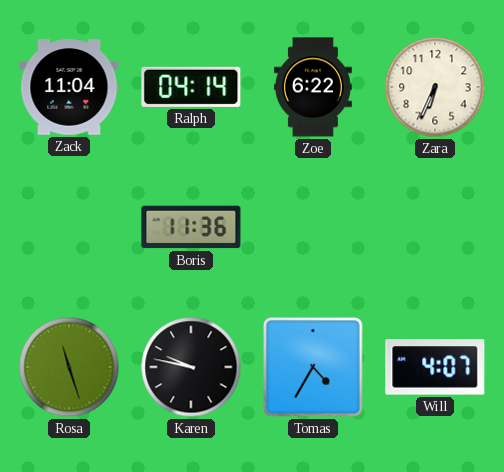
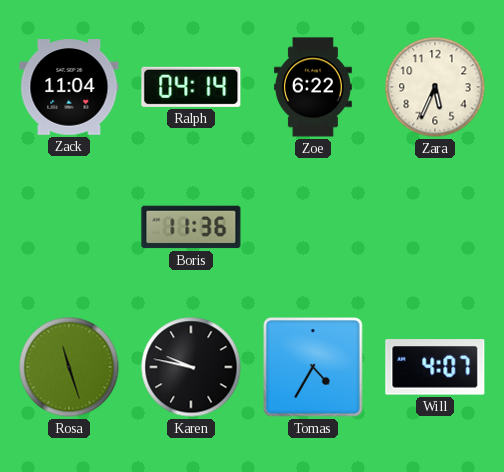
Zara: 6:34 -> 5:34
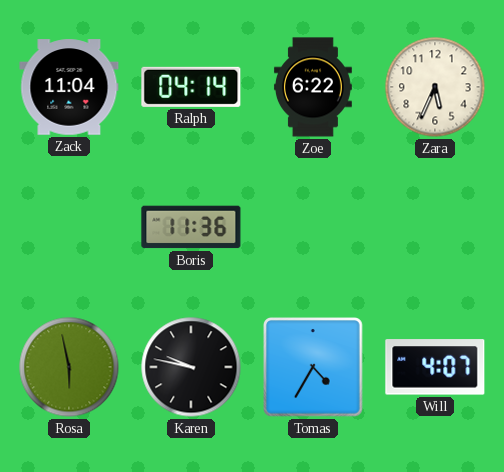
Rosa: 11:27 -> 5:58
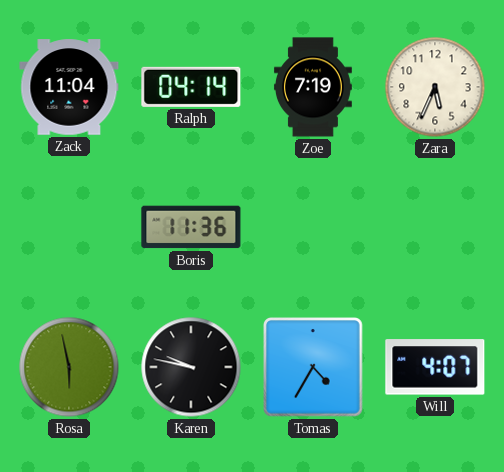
Zoe: 6:22 -> 7:19
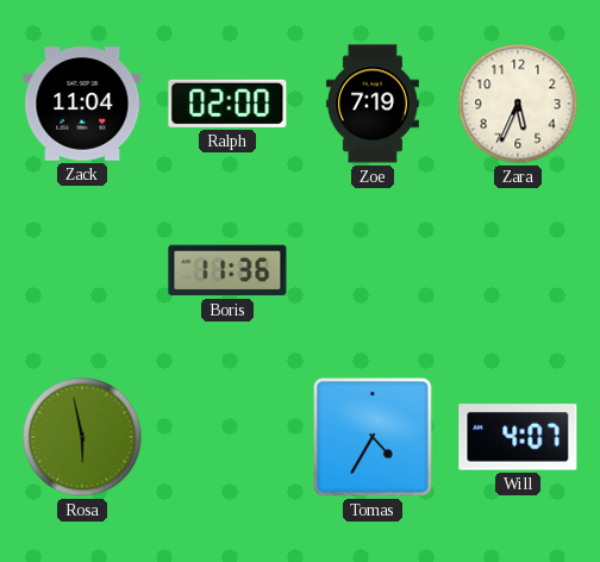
Ralph: 04:14 -> 02:00
Karen: 9:47 -> none
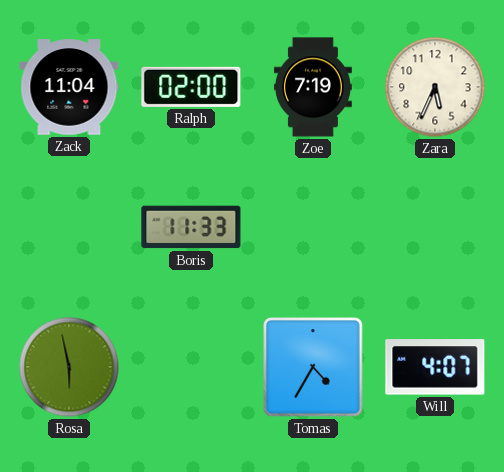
Boris: 11:36 -> 11:33
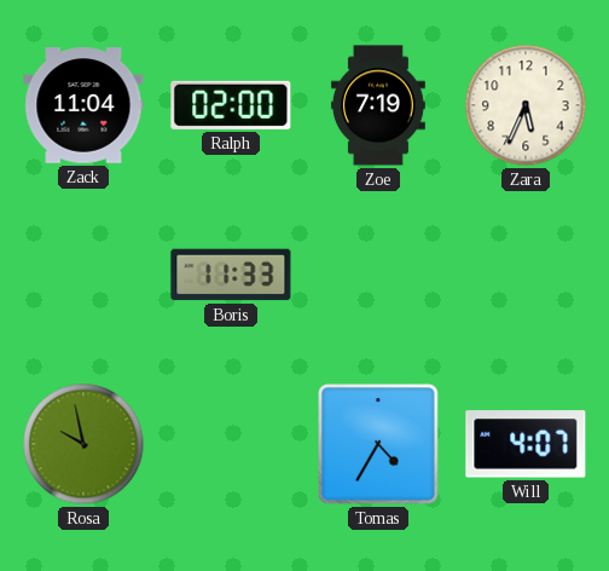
Rosa: 5:58 -> 9:58
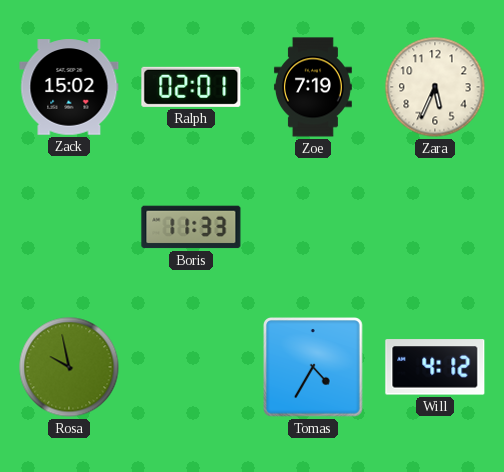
Zack: 11:04 -> 15:02
Ralph: 02:00 -> 02:01
Will: 4:07 -> 4:12
